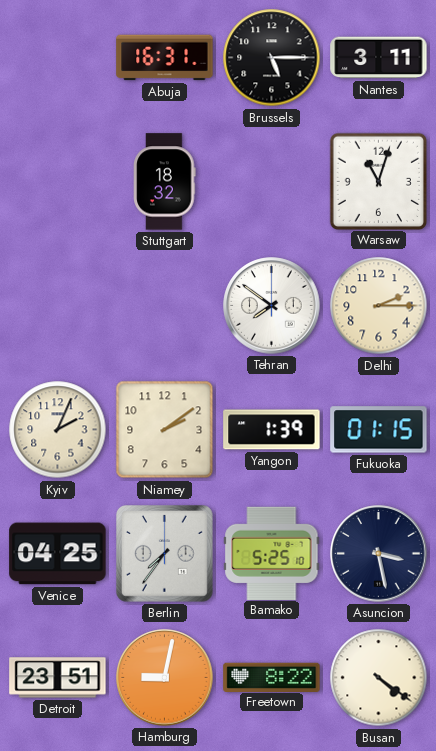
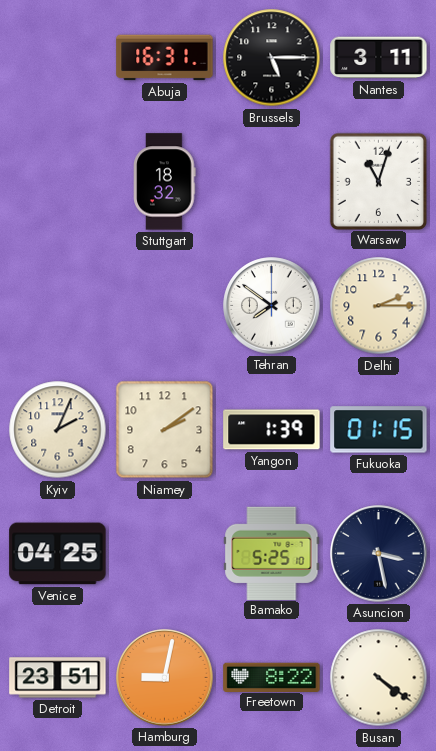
Berlin: 7:36 -> none
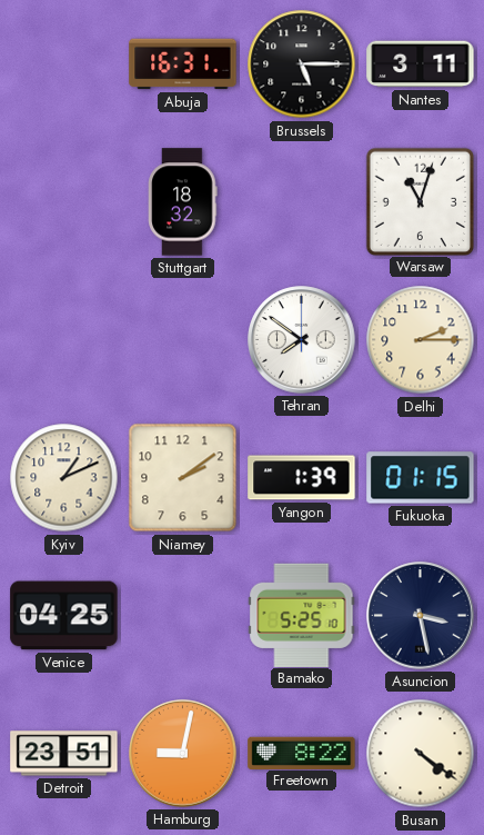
Kyiv: 2:04 -> 1:11
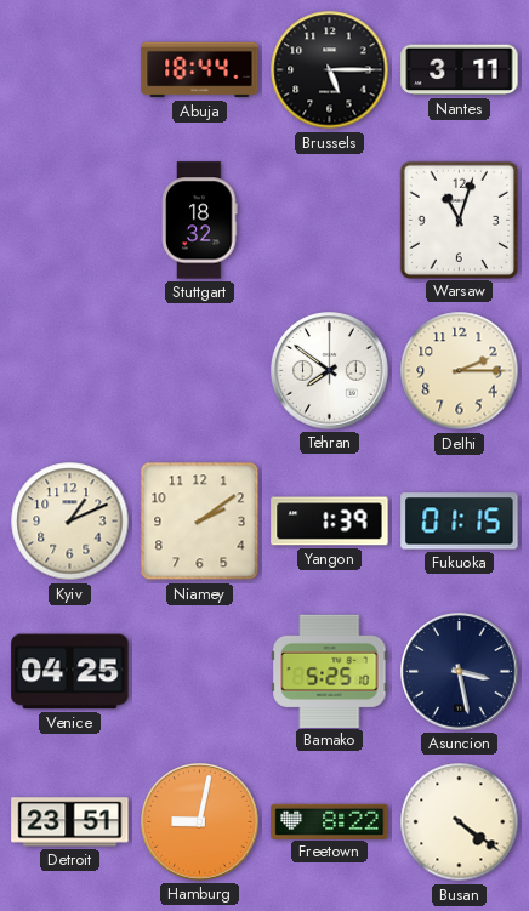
Abuja: 16:31 -> 18:44
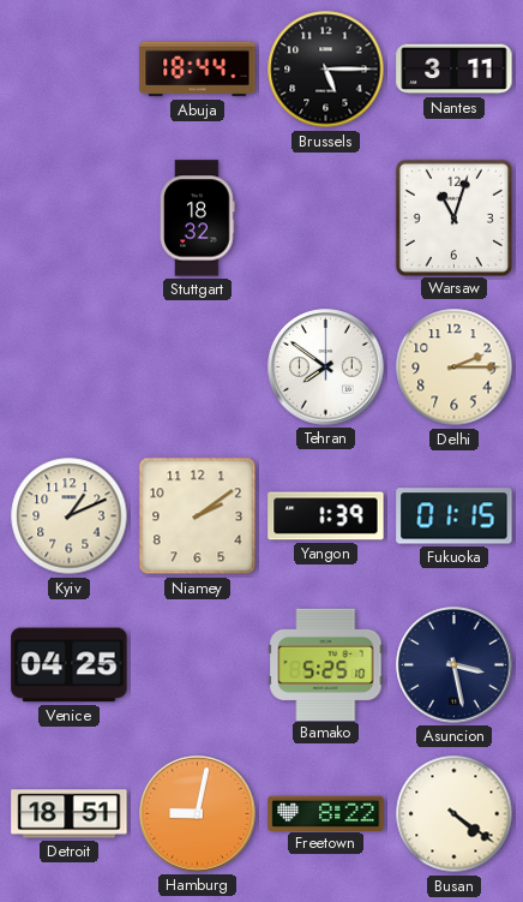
Detroit: 23:51 -> 18:51
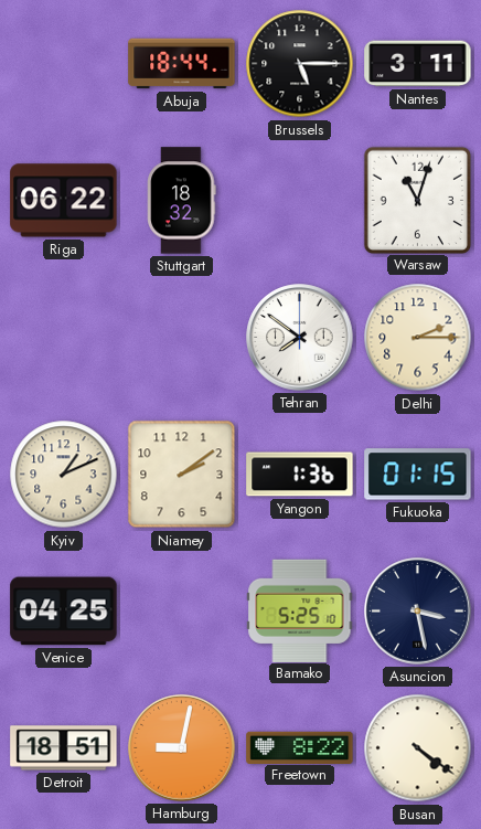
Riga: none -> 06:22
Yangon: 1:39 -> 1:36
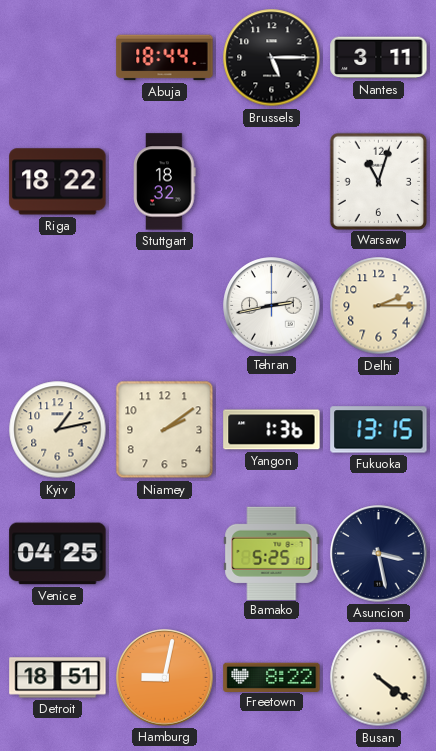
Riga: 06:22 -> 18:22
Tehran: 7:51 -> 2:43
Kyiv: 1:11 -> 1:13
Fukuoka: 01:15 -> 13:15
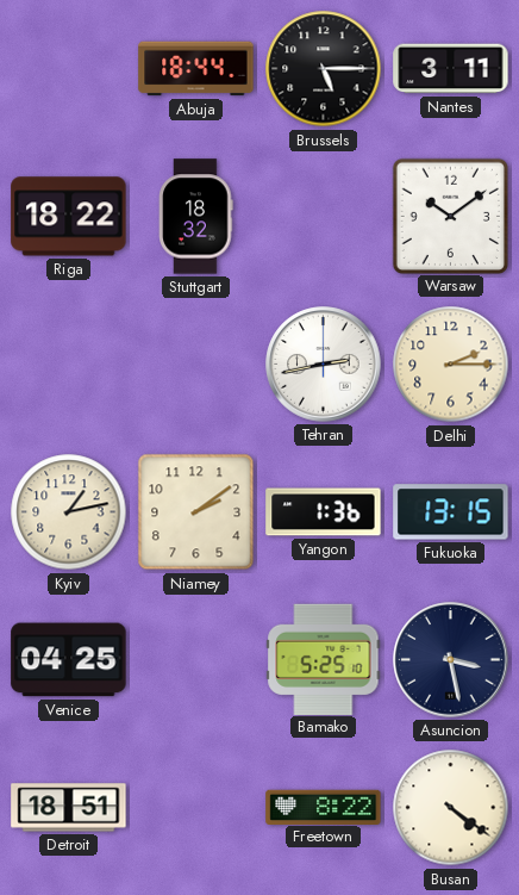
Warsaw: 11:03 -> 10:09
Hamburg: 9:02 -> none
